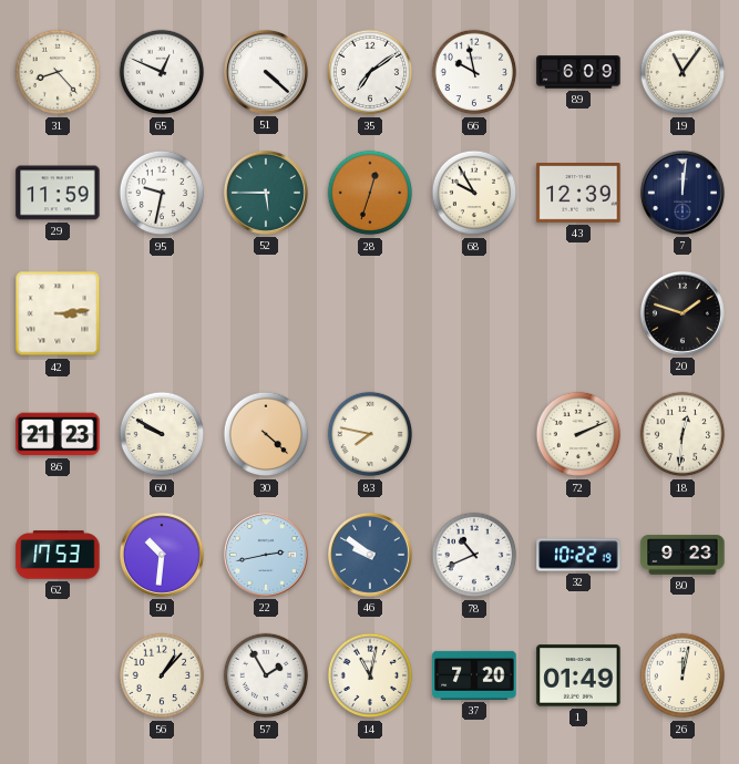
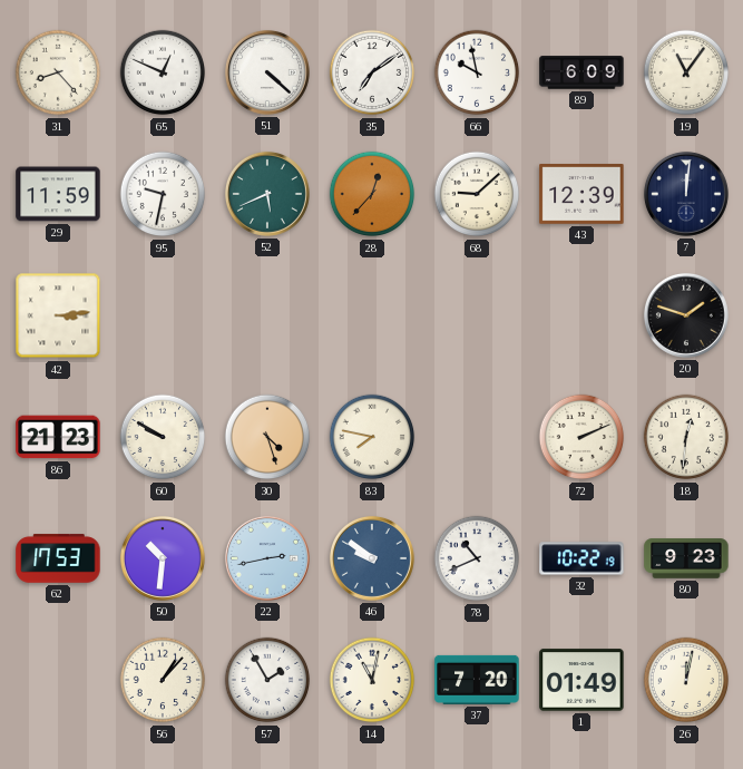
52: 5:45 -> 5:41
28: 12:33 -> 12:37
68: 9:55 -> 9:08
30: 4:22 -> 4:27
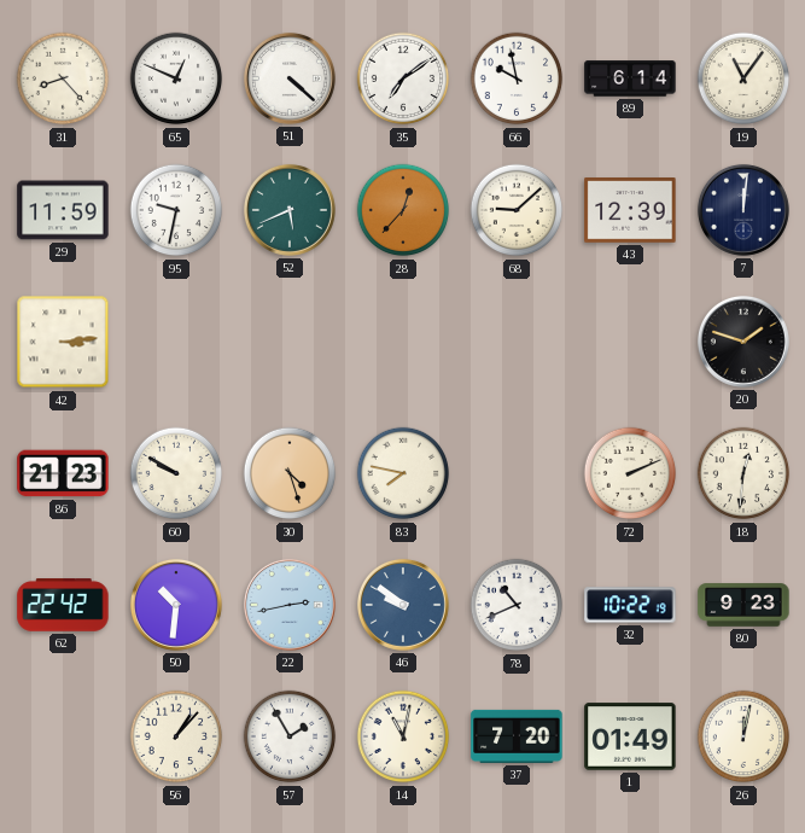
89: 6:09 -> 6:14
62: 17:53 -> 22:42
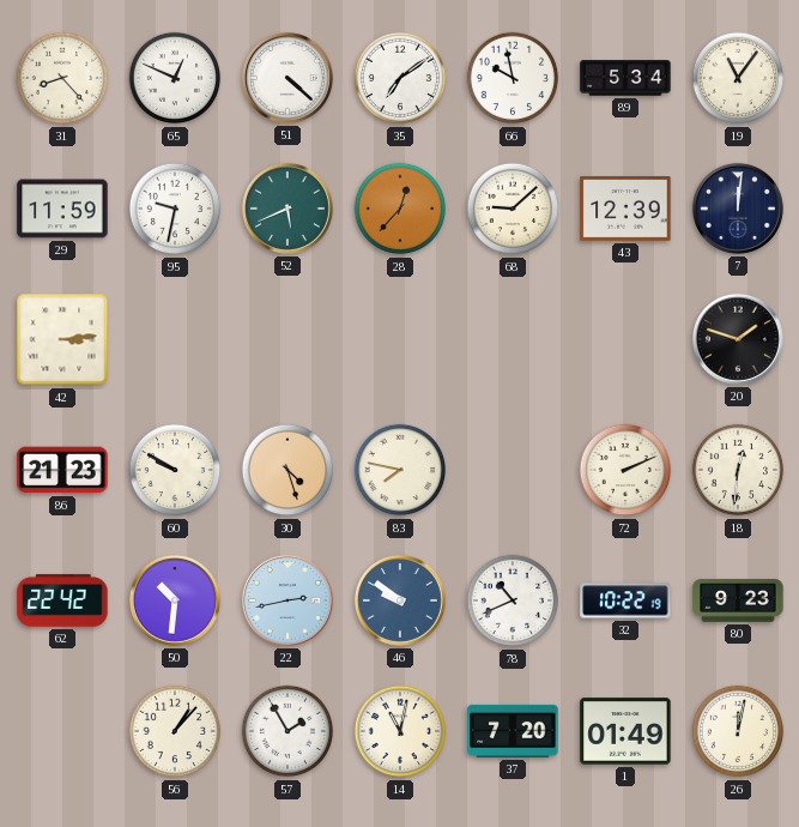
89: 6:14 -> 5:34
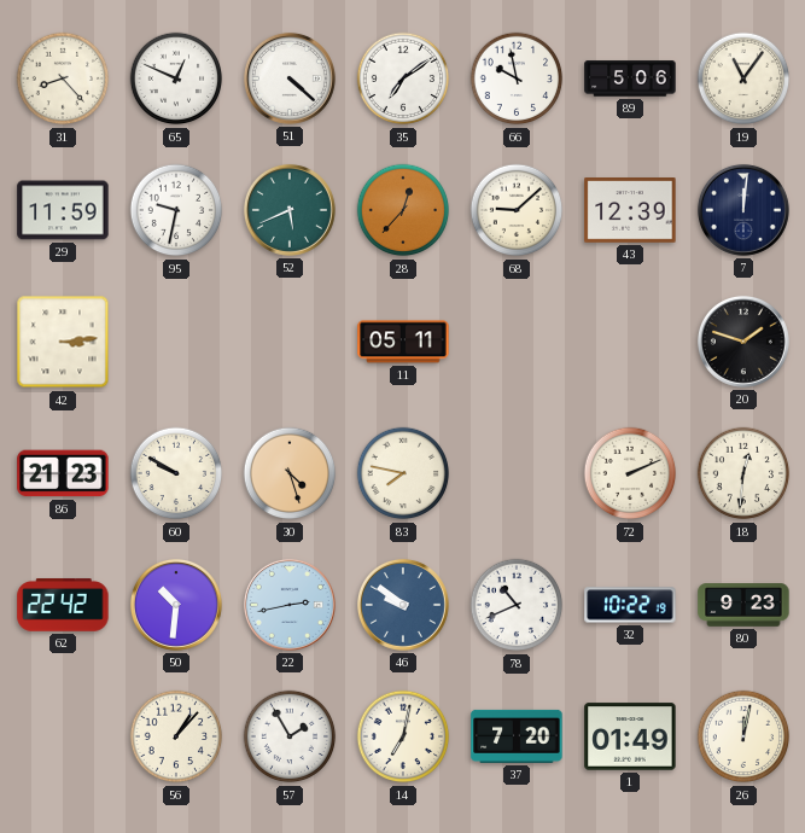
89: 5:34 -> 5:06
11: none -> 05:11
14: 11:02 -> 7:02
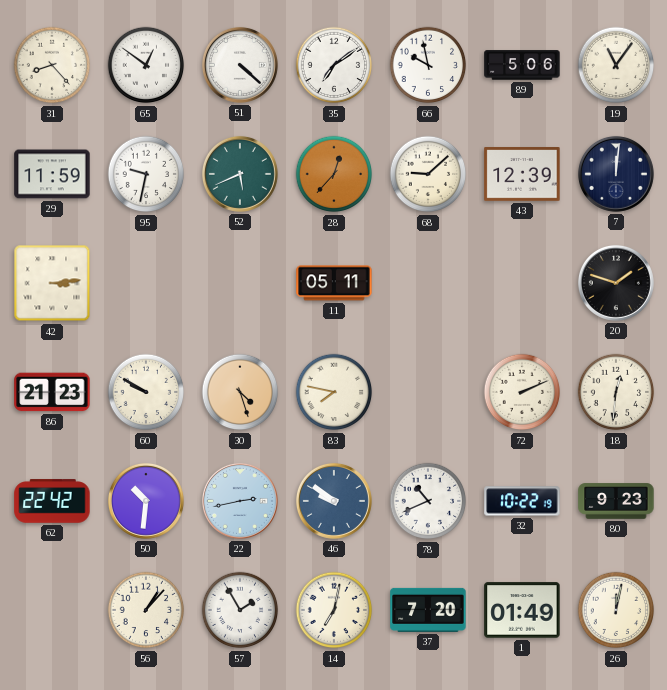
65: 12:49 -> 12:51
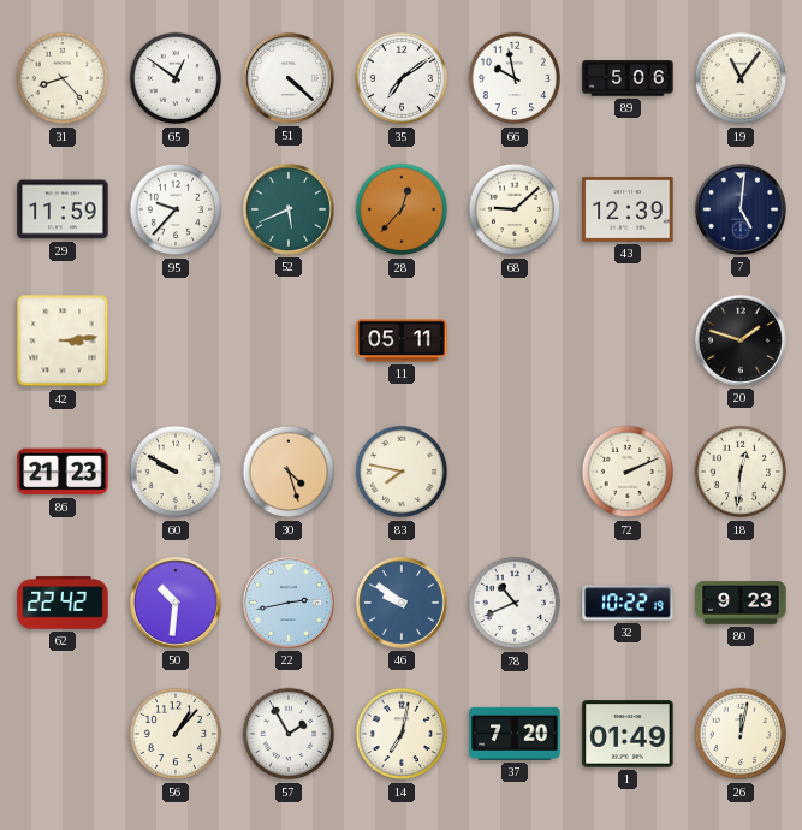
95: 9:32 -> 9:37
7: 12:01 -> 5:01
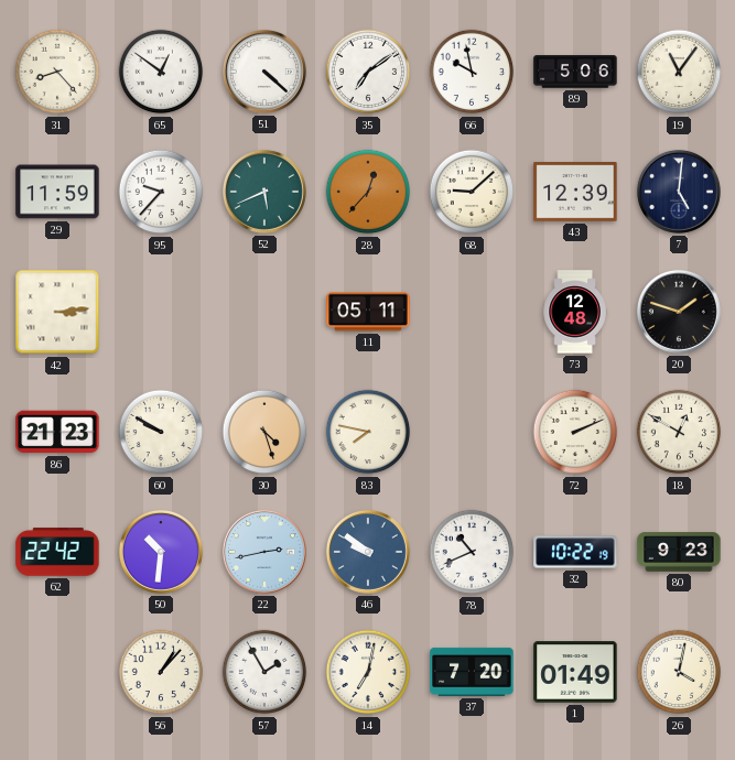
73: none -> 12:48
18: 12:31 -> 12:50
26: 12:02 -> 4:02
